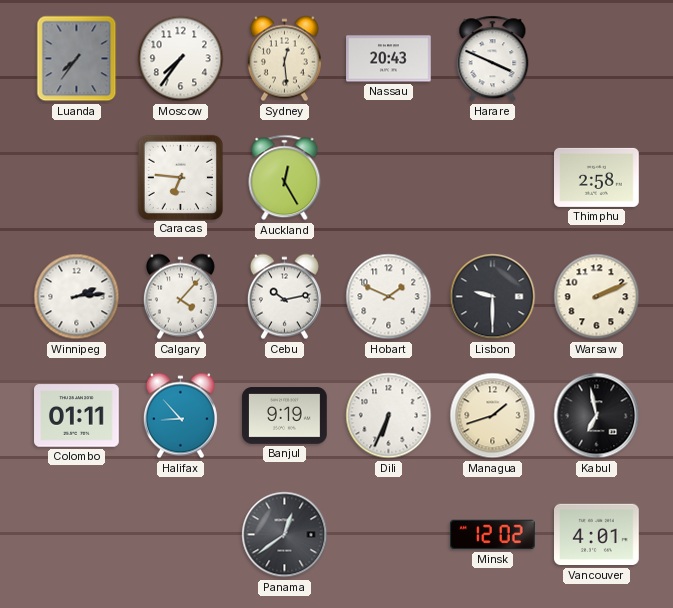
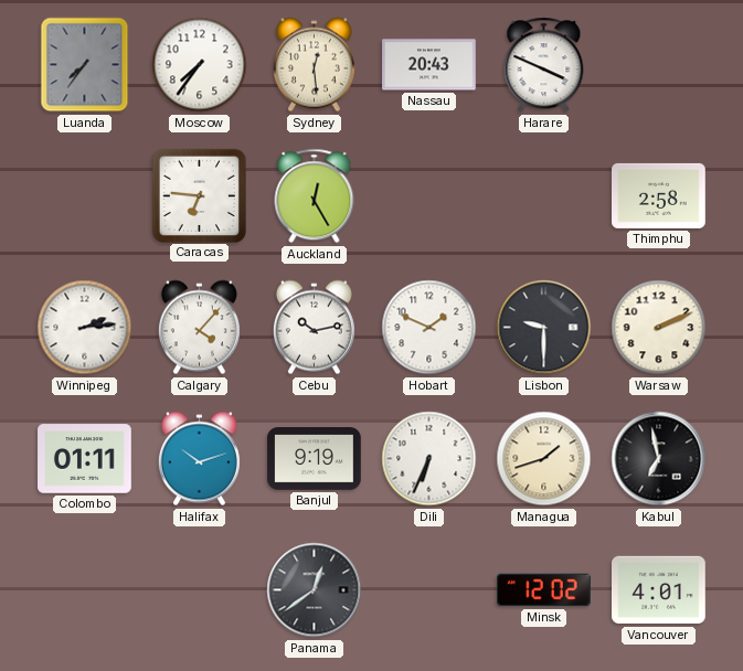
Halifax: 8:53 -> 10:12
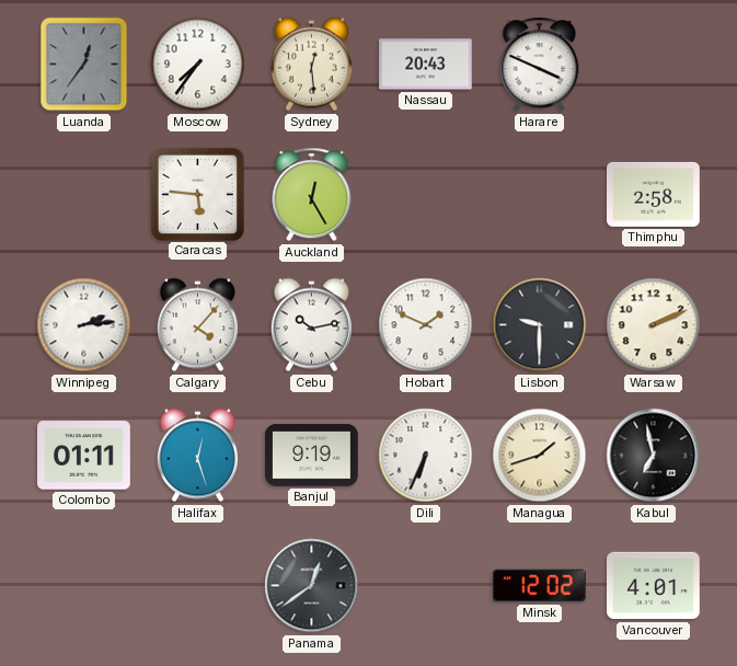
Luanda: 7:36 -> 12:36
Caracas: 6:46 -> 5:46
Halifax: 10:12 -> 12:27
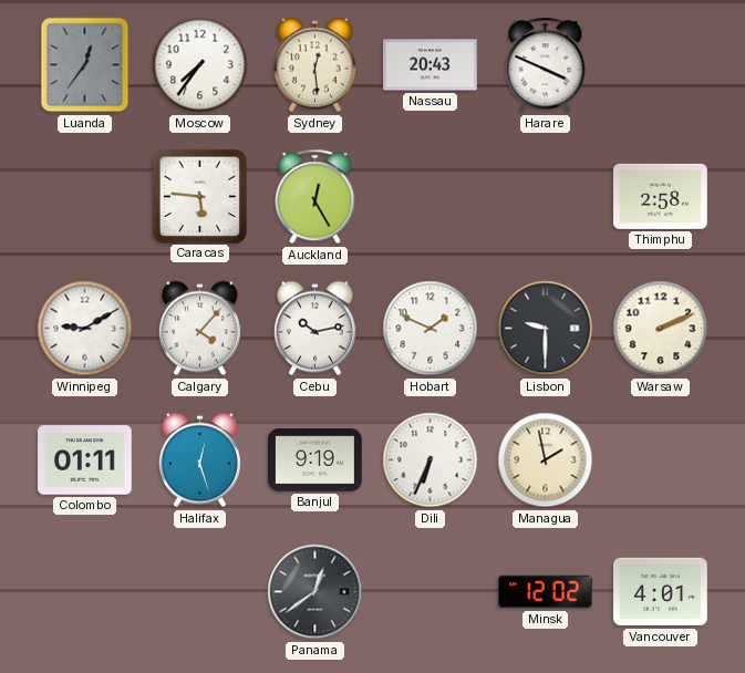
Winnipeg: 2:14 -> 9:10
Managua: 1:42 -> 1:58
Kabul: 6:58 -> none
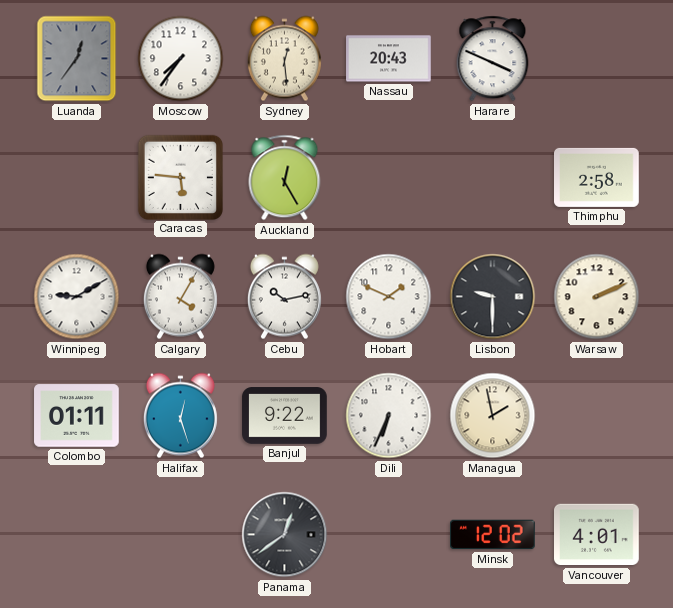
Calgary: 4:07 -> 4:05
Banjul: 9:19 -> 9:22
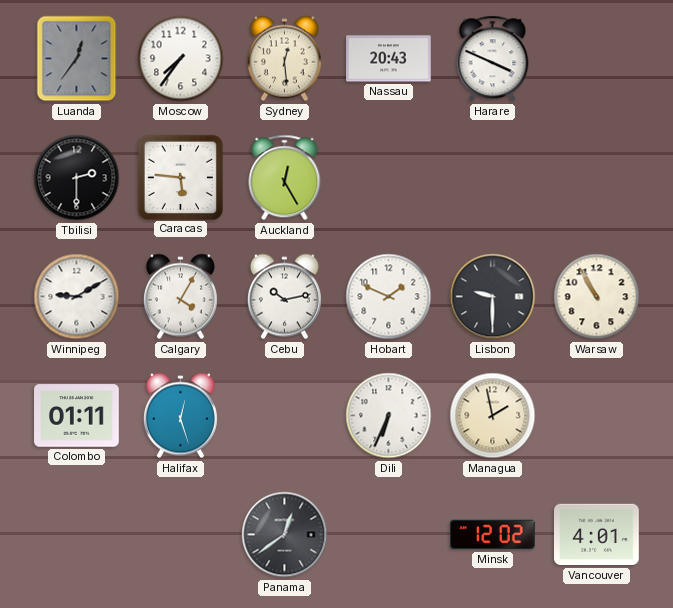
Tbilisi: none -> 2:30
Thimphu: 2:58 -> none
Warsaw: 2:11 -> 10:55
Banjul: 9:22 -> none
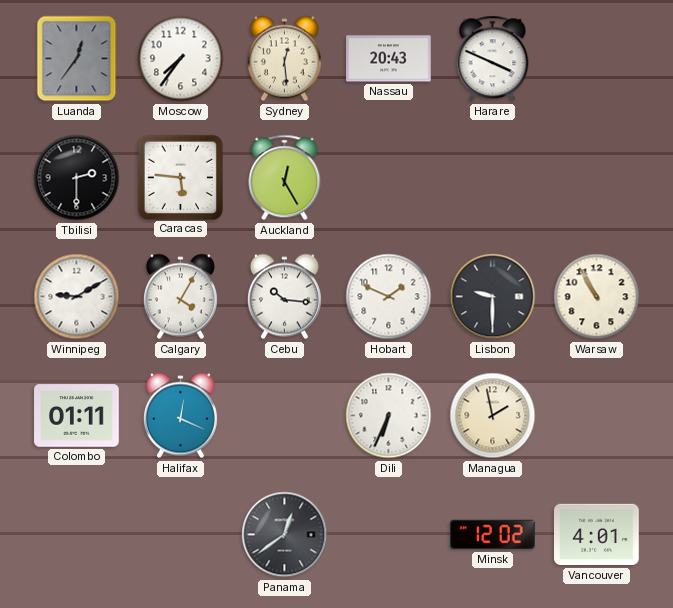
Cebu: 10:13 -> 10:16
Halifax: 12:27 -> 12:19
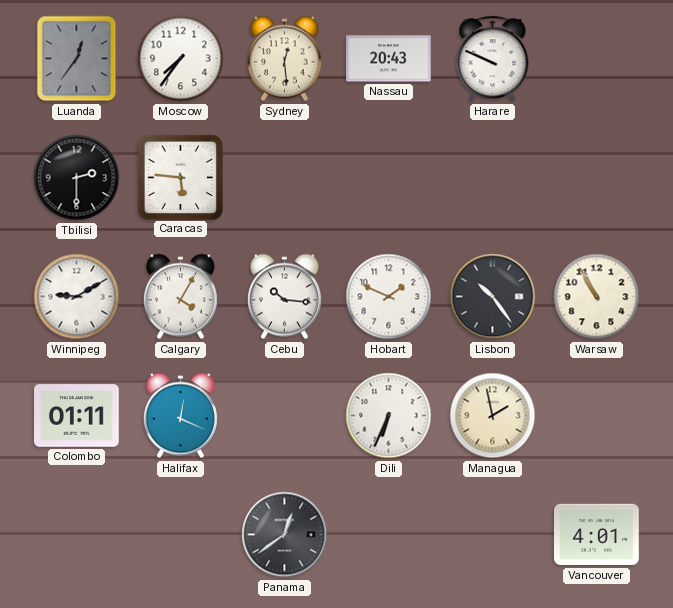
Harare: 3:49 -> 9:49
Auckland: 12:25 -> none
Lisbon: 9:30 -> 10:24
Minsk: 12:02 -> none
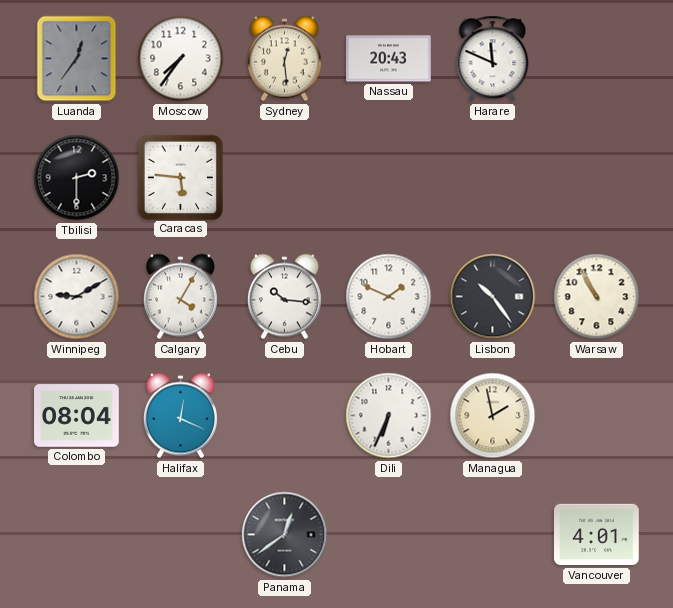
Harare: 9:49 -> 11:49
Colombo: 01:11 -> 08:04
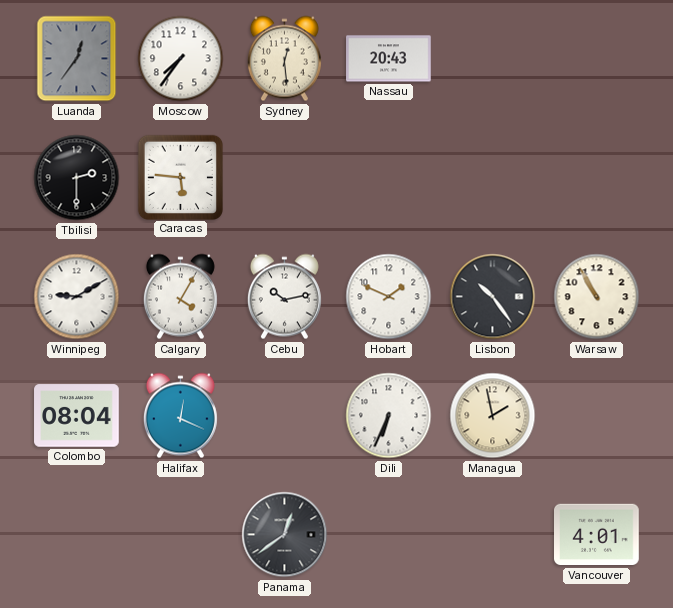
Harare: 11:49 -> none
Cebu: 10:16 -> 10:13
